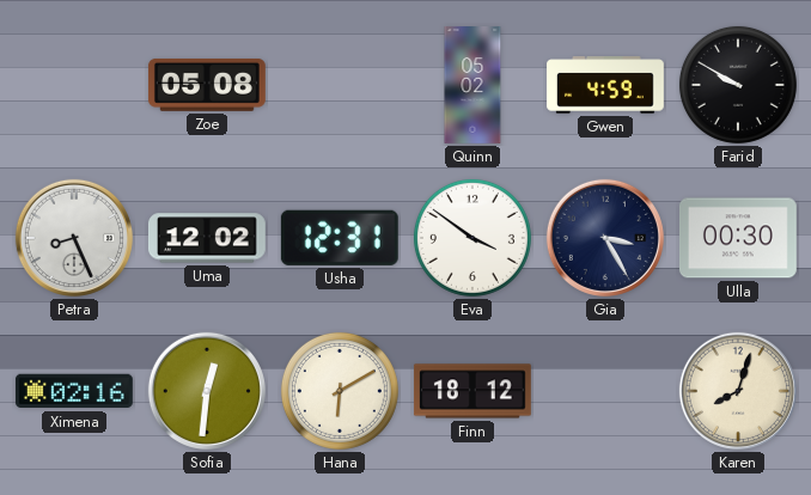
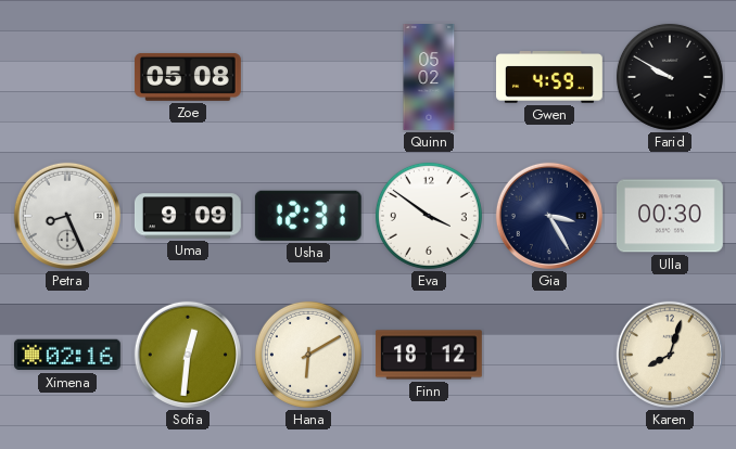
Uma: 12:02 -> 9:09
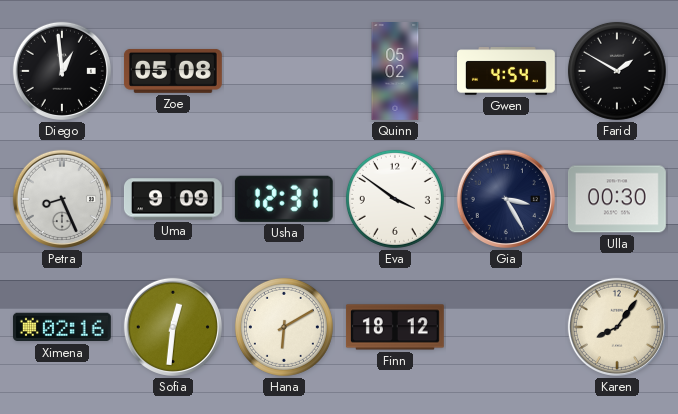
Diego: none -> 12:59
Gwen: 4:59 -> 4:54
Farid: 9:50 -> 1:50
Karen: 8:03 -> 8:06
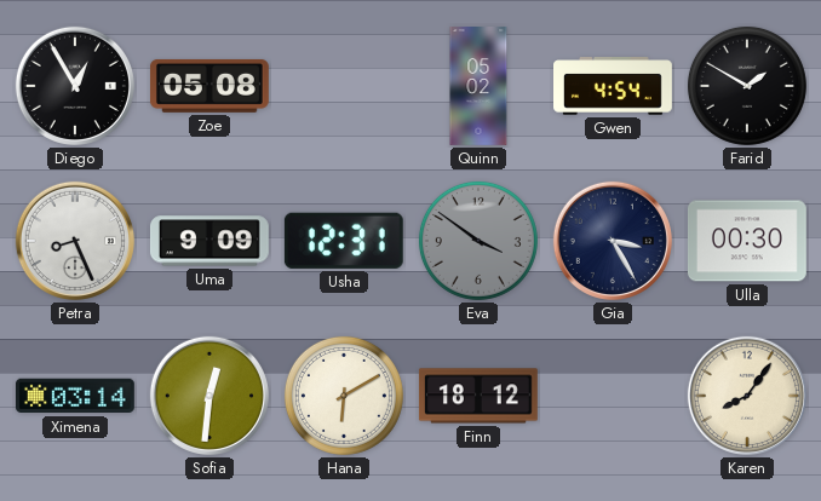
Diego: 12:59 -> 12:55
Eva dial: white -> grey
Ximena: 02:16 -> 03:14
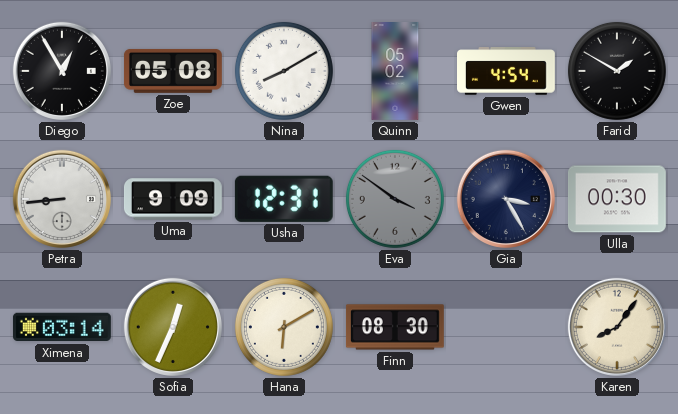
Nina: none -> 8:10
Petra: 8:26 -> 8:44
Sofia: 12:31 -> 12:34
Finn: 18:12 -> 08:30
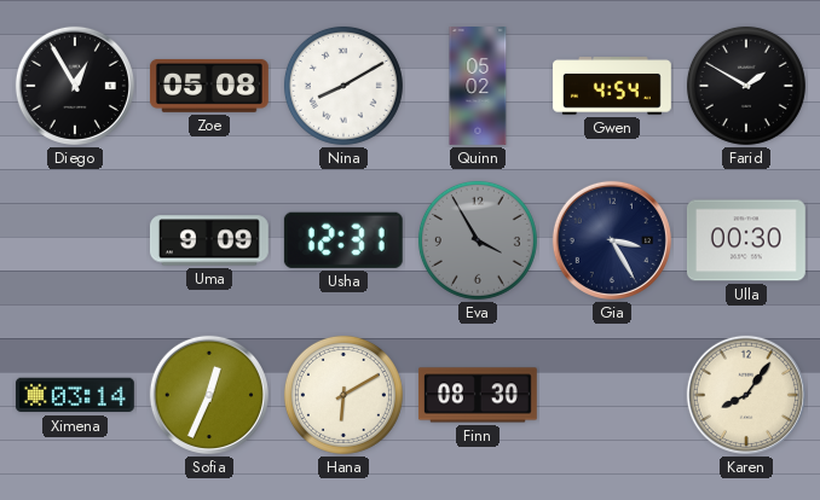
Petra: 8:44 -> none
Eva: 3:51 -> 3:55
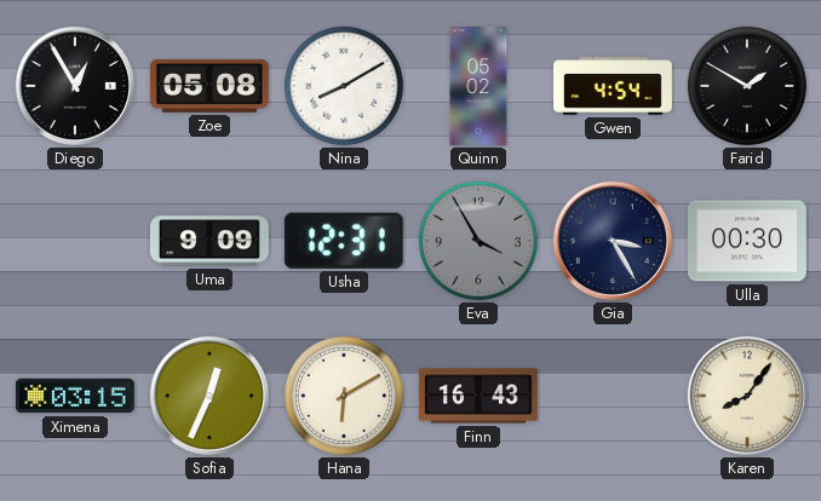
Ximena: 03:14 -> 03:15
Finn: 08:30 -> 16:43
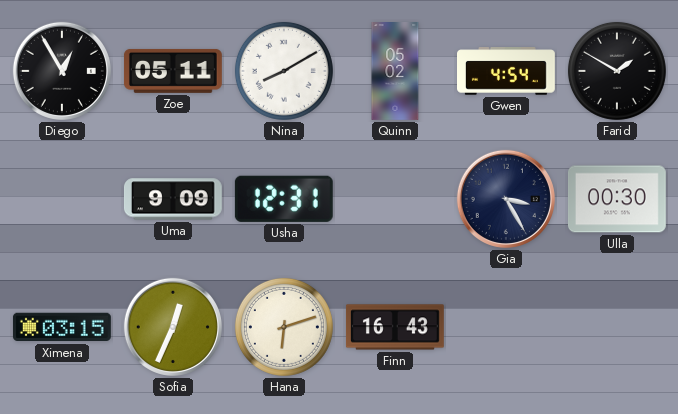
Zoe: 05:08 -> 05:11
Eva: 3:55 -> none
Hana: 6:10 -> 6:12
Karen: 8:06 -> none
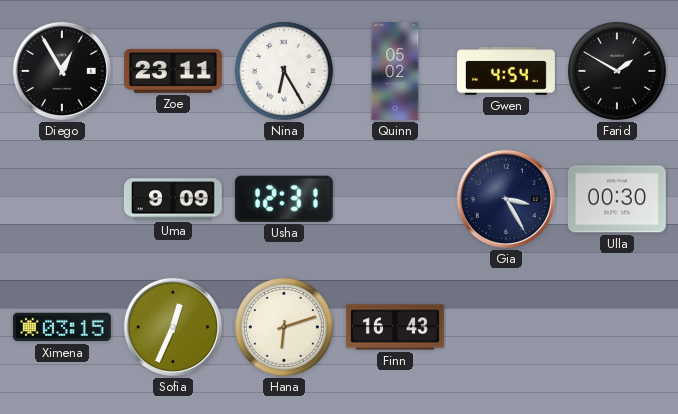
Zoe: 05:11 -> 23:11
Nina: 8:10 -> 6:25
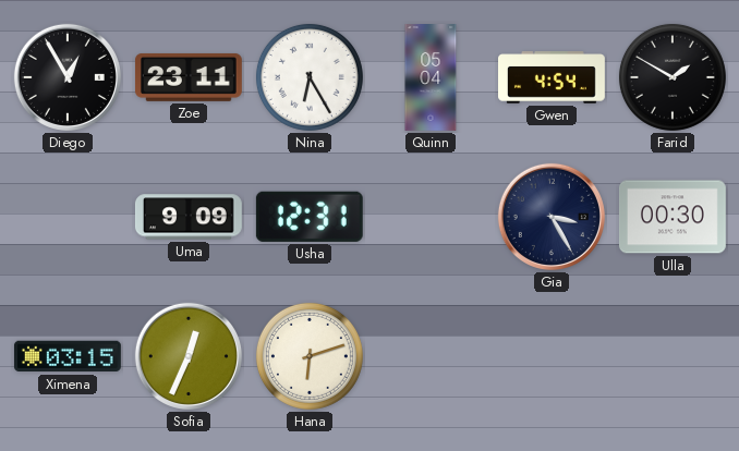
Quinn: 05:02 -> 05:04
Finn: 16:43 -> none
